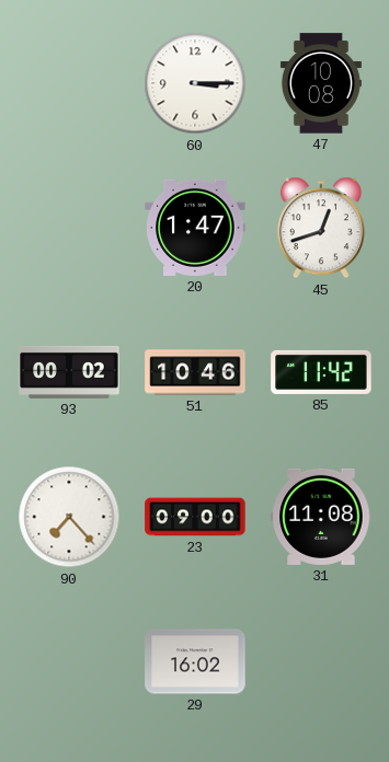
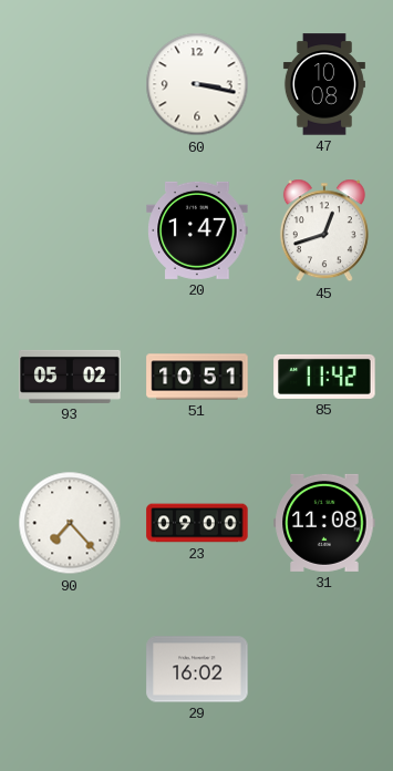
60: 3:15 -> 3:17
93: 00:02 -> 05:02
51: 10:46 -> 10:51
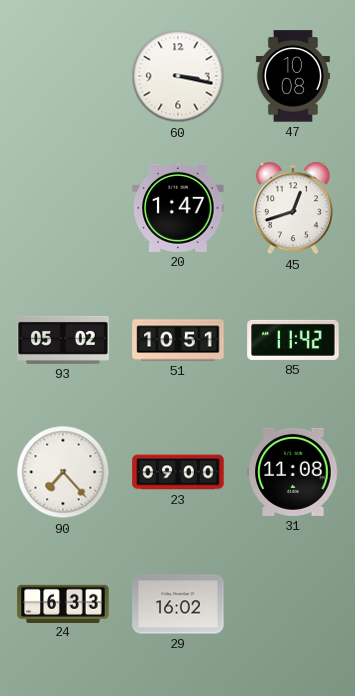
24: none -> 6:33
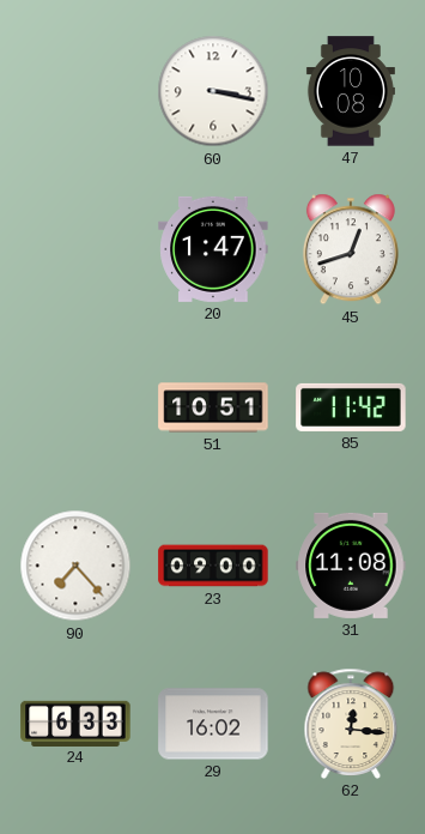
93: 05:02 -> none
62: none -> 12:16
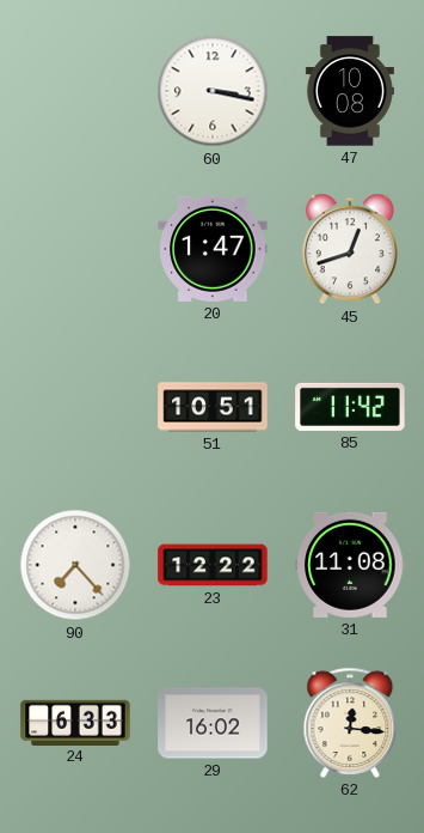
23: 09:00 -> 12:22
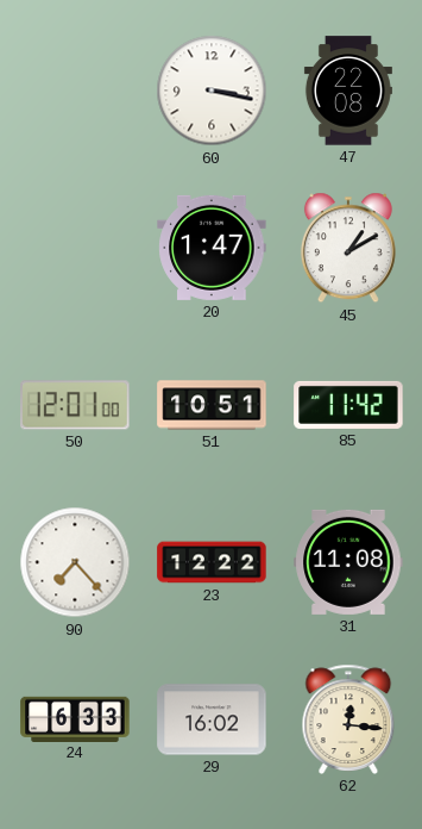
47: 10:08 -> 22:08
45: 12:42 -> 1:10
50: none -> 12:01
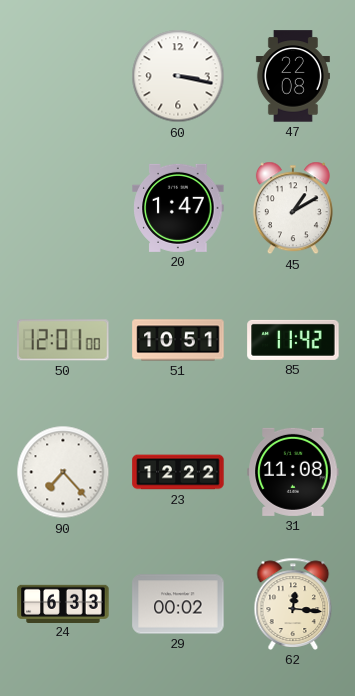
29: 16:02 -> 00:02
